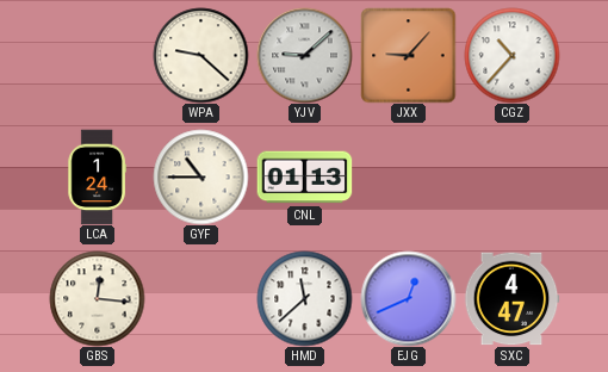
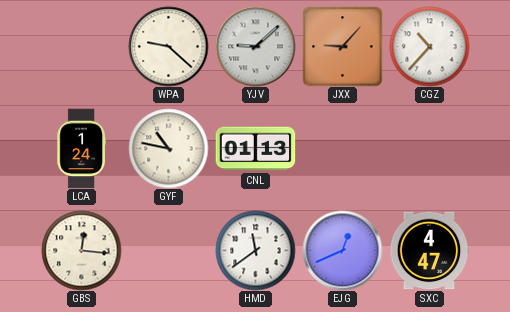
GYF: 10:45 -> 10:47
HMD: 11:38 -> 11:39
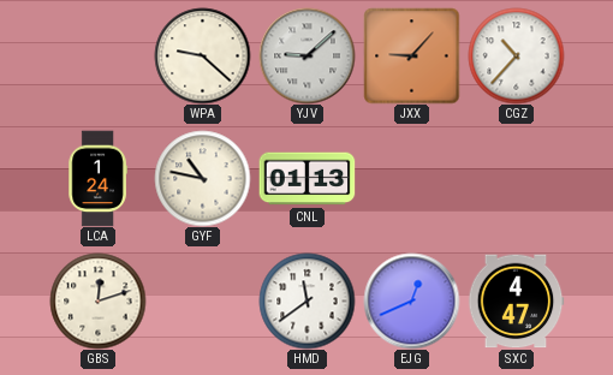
GBS: 12:16 -> 12:12
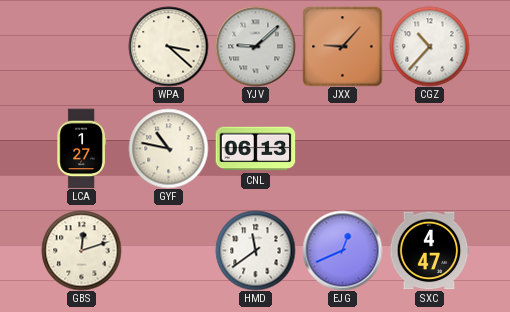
WPA: 9:22 -> 3:22
LCA: 1:24 -> 1:27
CNL: 01:13 -> 06:13
